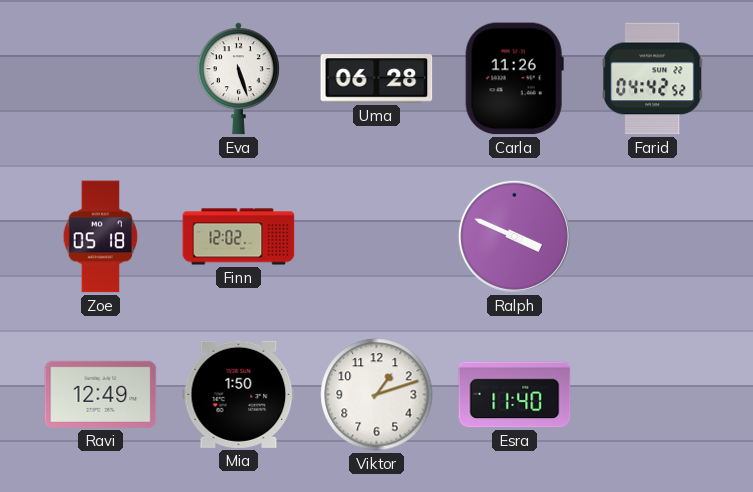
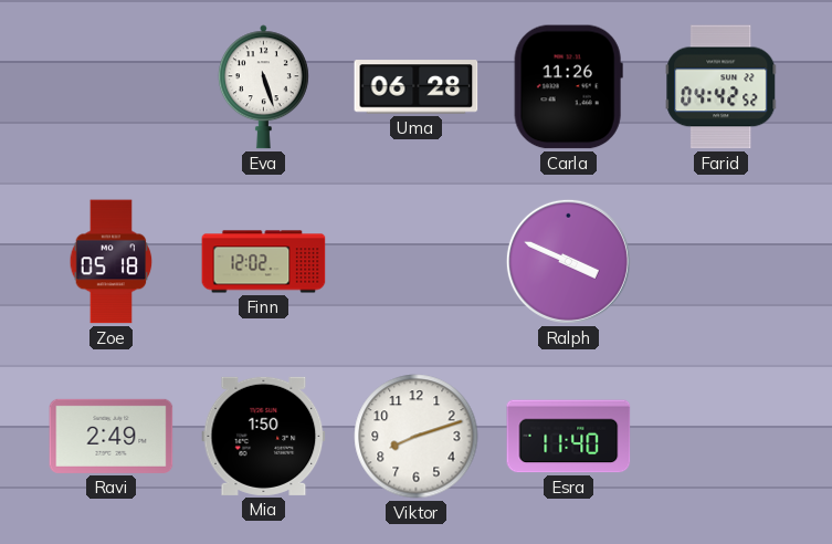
Ravi: 12:49 -> 2:49
Viktor: 1:12 -> 8:12
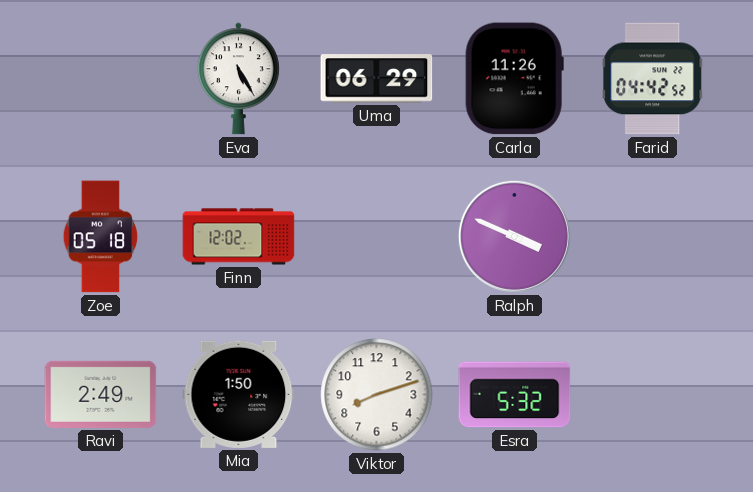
Eva: 5:27 -> 5:25
Uma: 06:28 -> 06:29
Esra: 11:40 -> 5:32
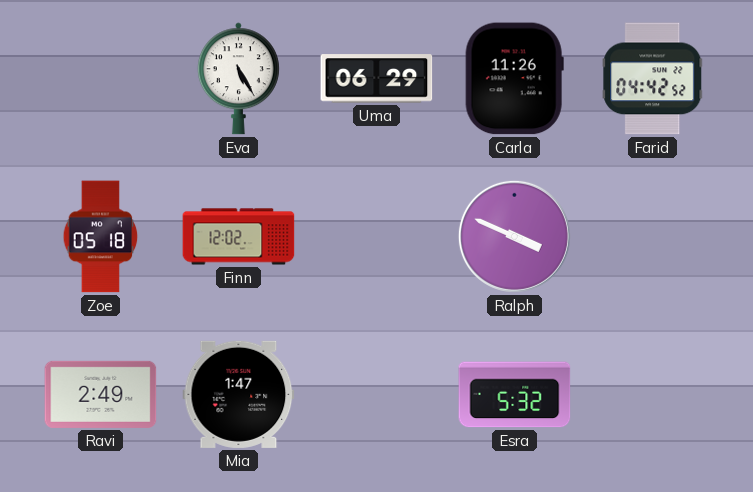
Mia: 1:50 -> 1:47
Viktor: 8:12 -> none
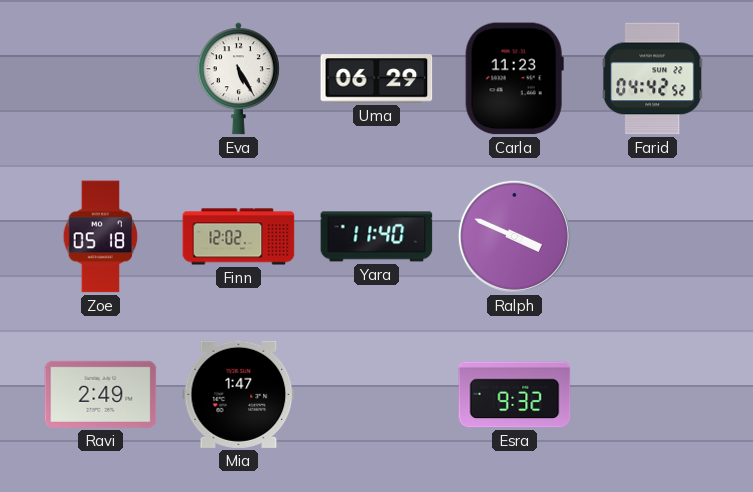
Carla: 11:26 -> 11:23
Yara: none -> 11:40
Esra: 5:32 -> 9:32
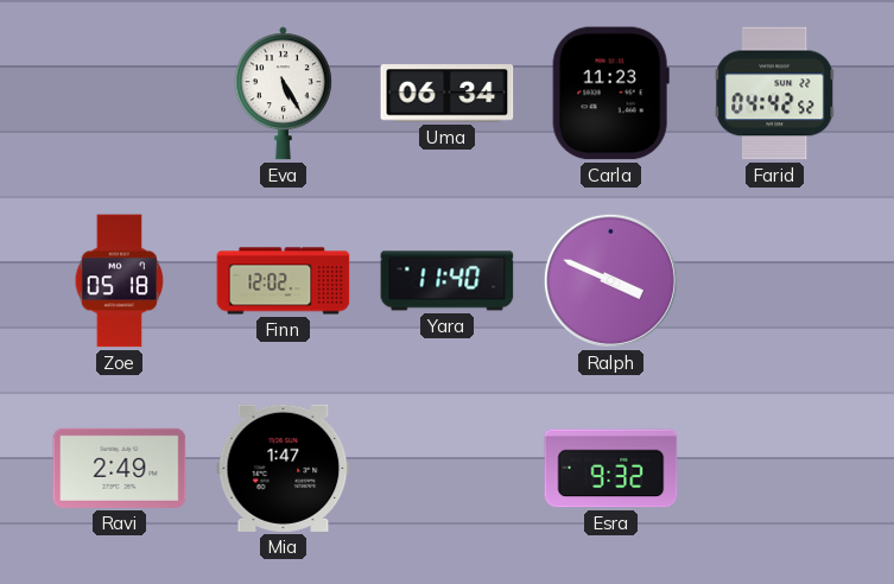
Uma: 06:29 -> 06:34
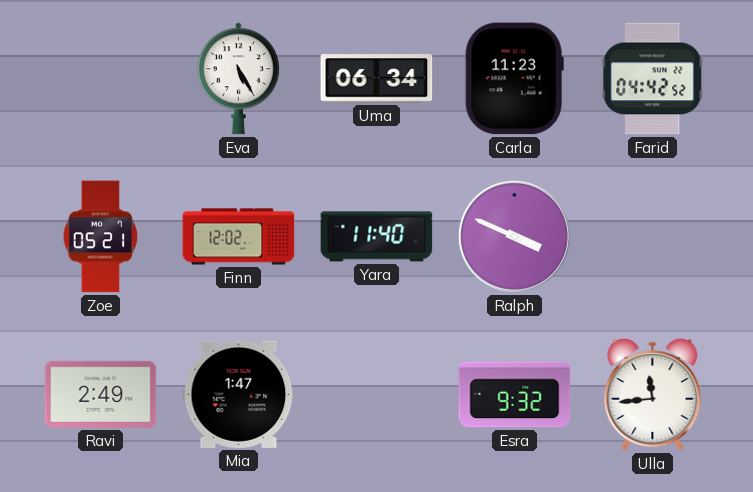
Zoe: 05:18 -> 05:21
Ulla: none -> 11:44
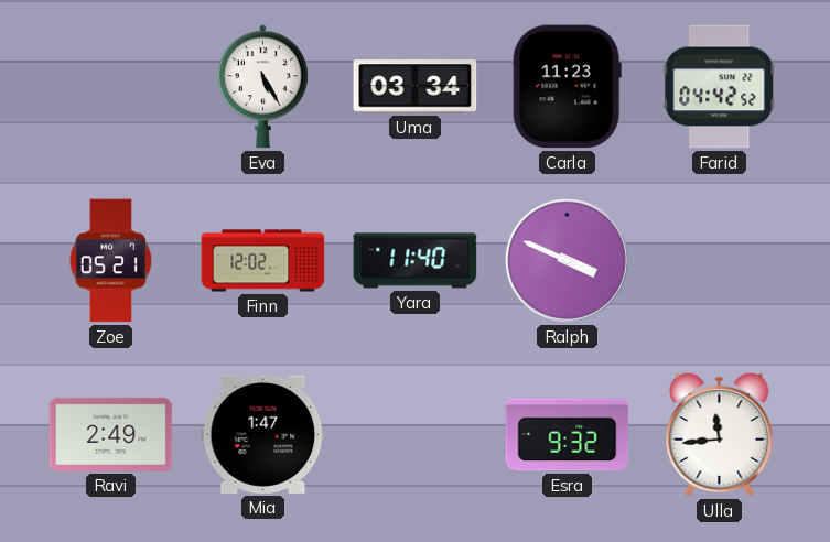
Uma: 06:34 -> 03:34
